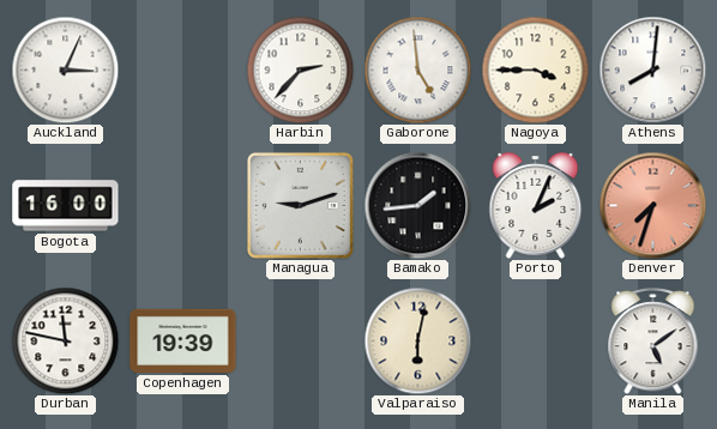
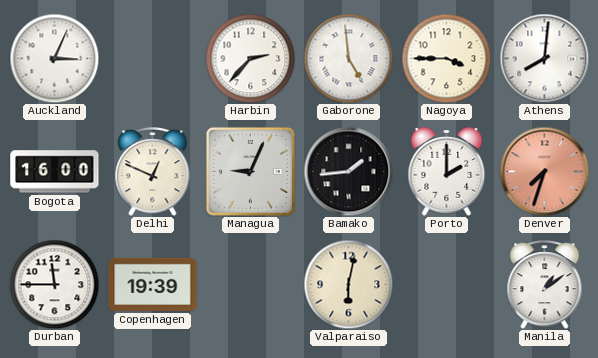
Delhi: none -> 12:49
Managua: 9:12 -> 9:04
Porto: 2:04 -> 2:00
Durban: 11:47 -> 11:45
Manila: 5:09 -> 1:09
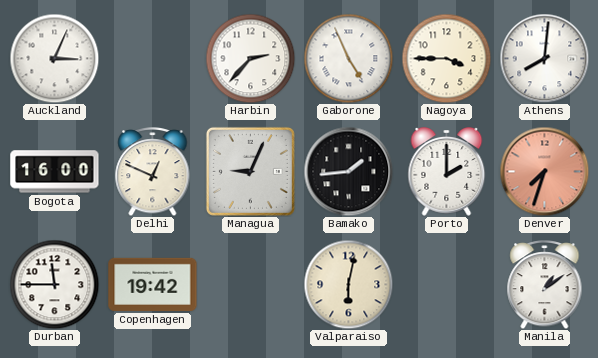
Gaborone: 4:59 -> 4:56
Copenhagen: 19:39 -> 19:42
